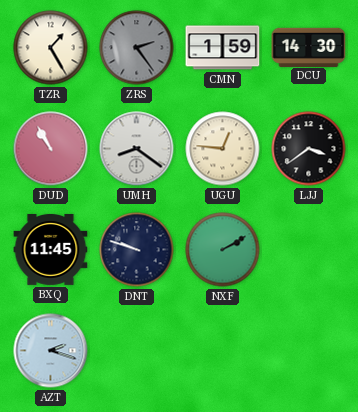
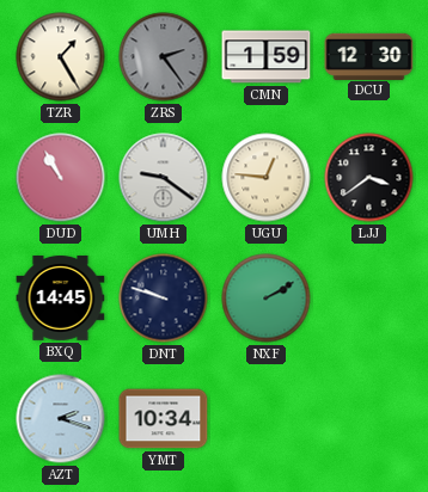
DCU: 14:30 -> 12:30
UMH: 8:21 -> 9:21
BXQ: 11:45 -> 14:45
YMT: none -> 10:34
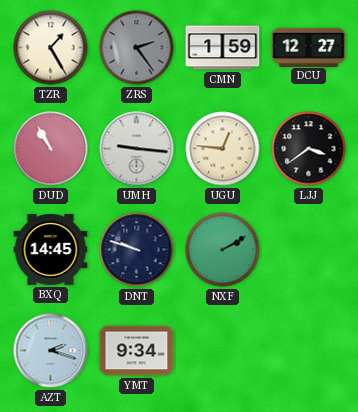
DCU: 12:30 -> 12:27
UMH: 9:21 -> 9:16
YMT: 10:34 -> 9:34
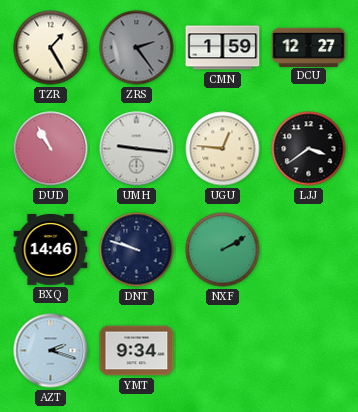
BXQ: 14:45 -> 14:46
